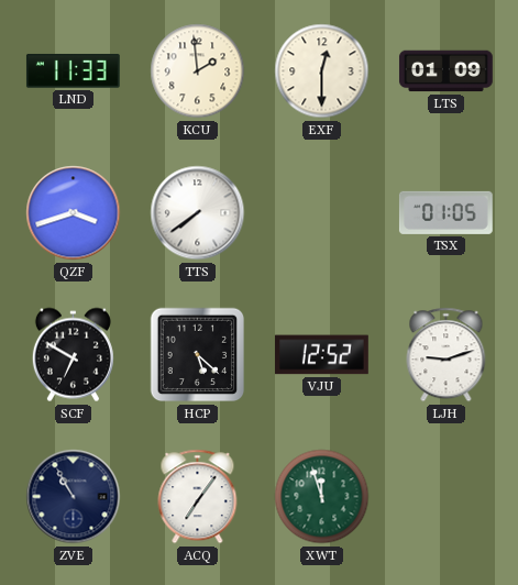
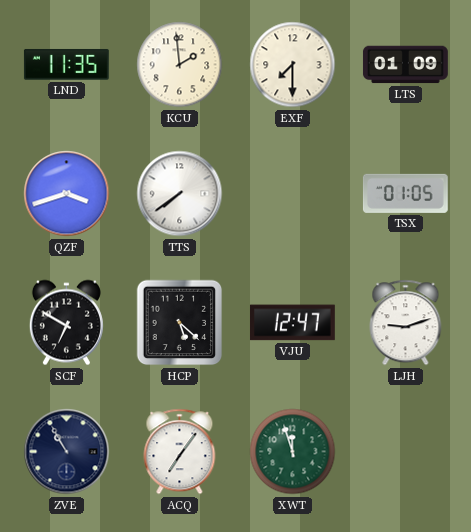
LND: 11:33 -> 11:35
EXF: 12:30 -> 7:30
VJU: 12:52 -> 12:47
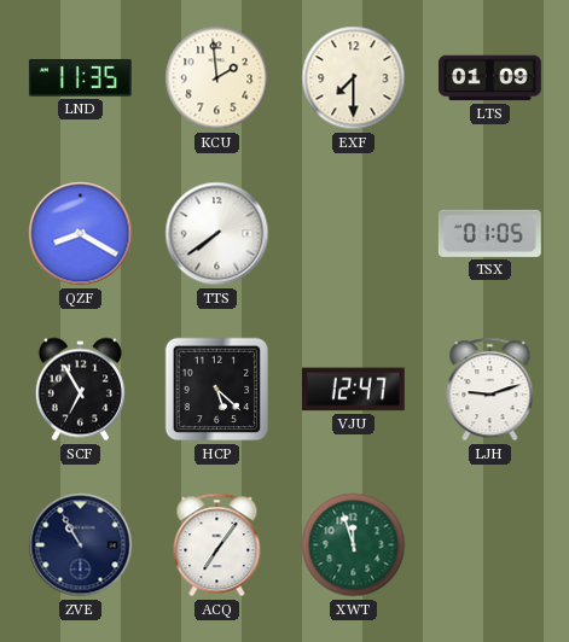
QZF: 3:42 -> 8:20
SCF: 6:50 -> 6:55
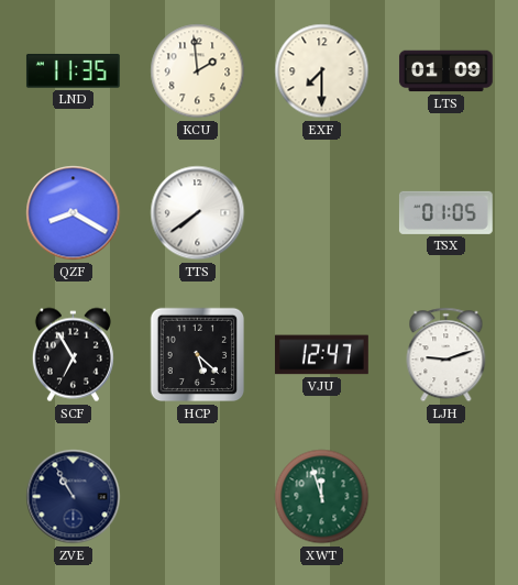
ACQ: 7:06 -> none
